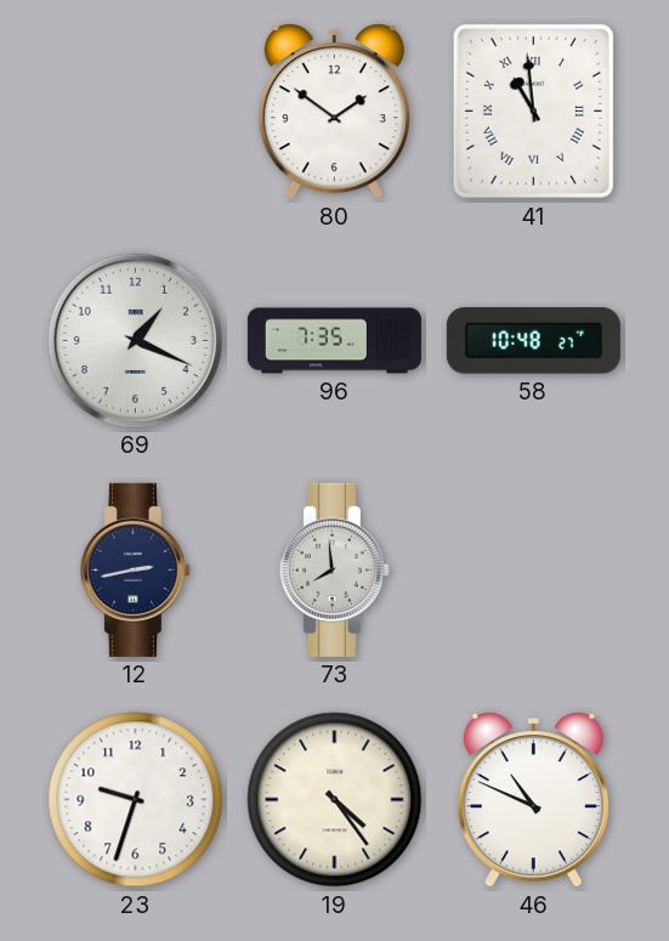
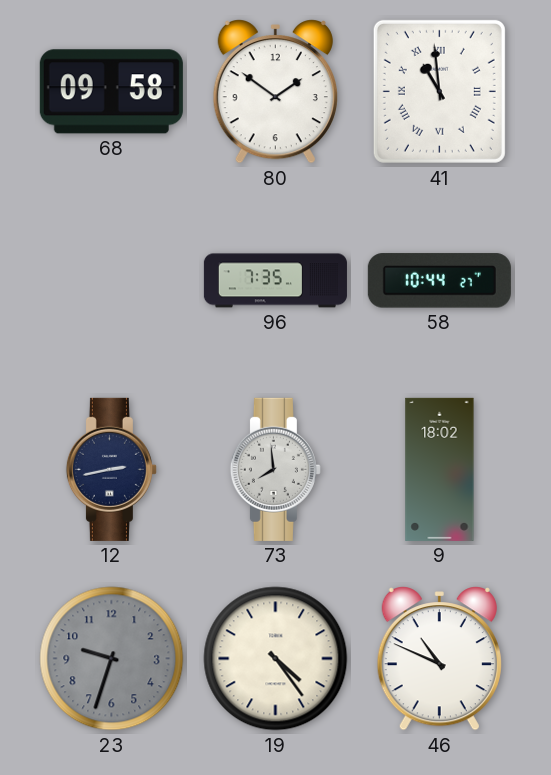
68: none -> 09:58
69: 1:19 -> none
58: 10:48 -> 10:44
9: none -> 18:02
23 dial: white -> grey
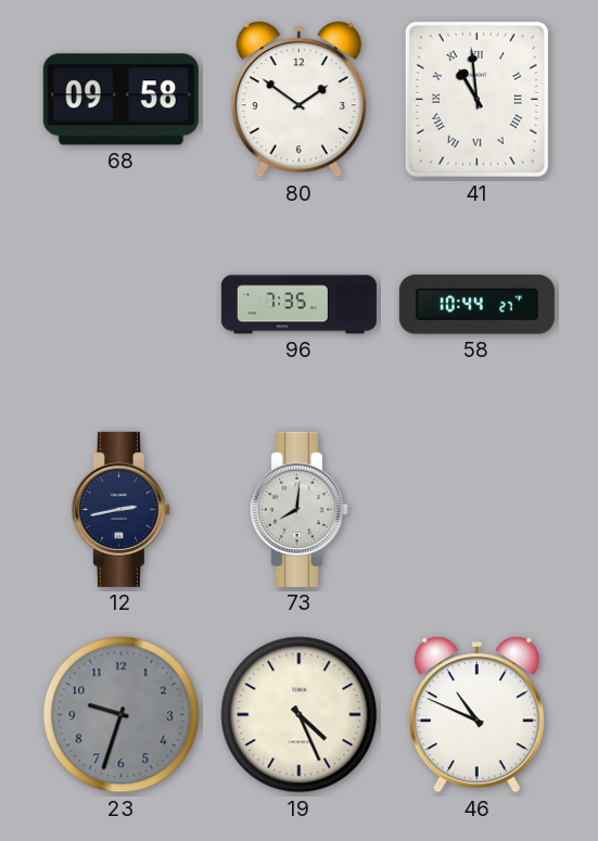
73: 7:59 -> 8:01
9: 18:02 -> none
19: 4:24 -> 4:26
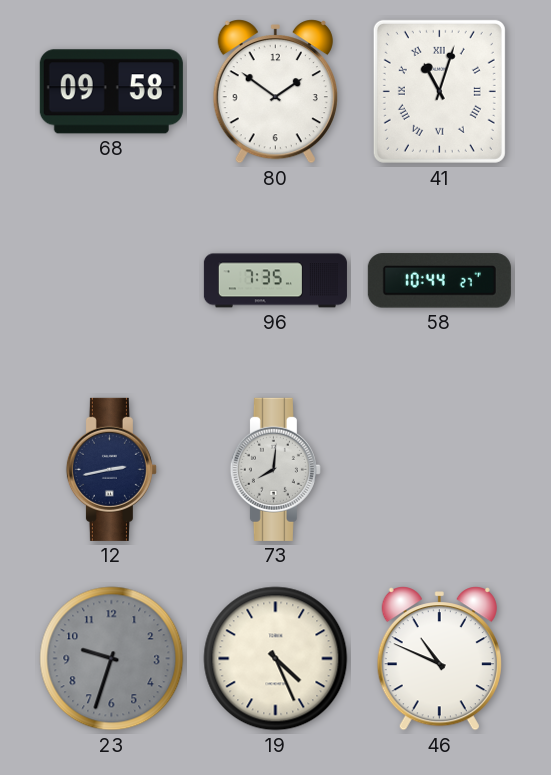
41: 10:59 -> 11:03
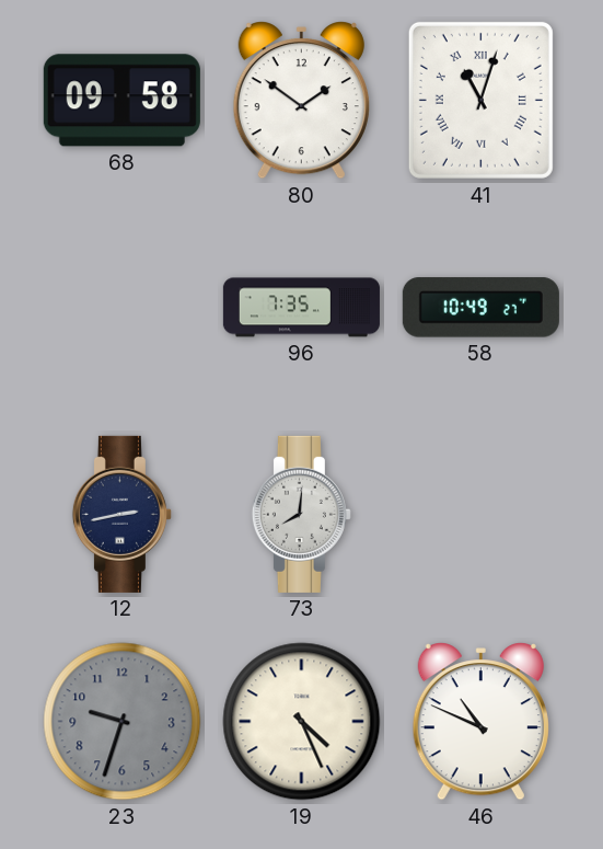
58: 10:44 -> 10:49
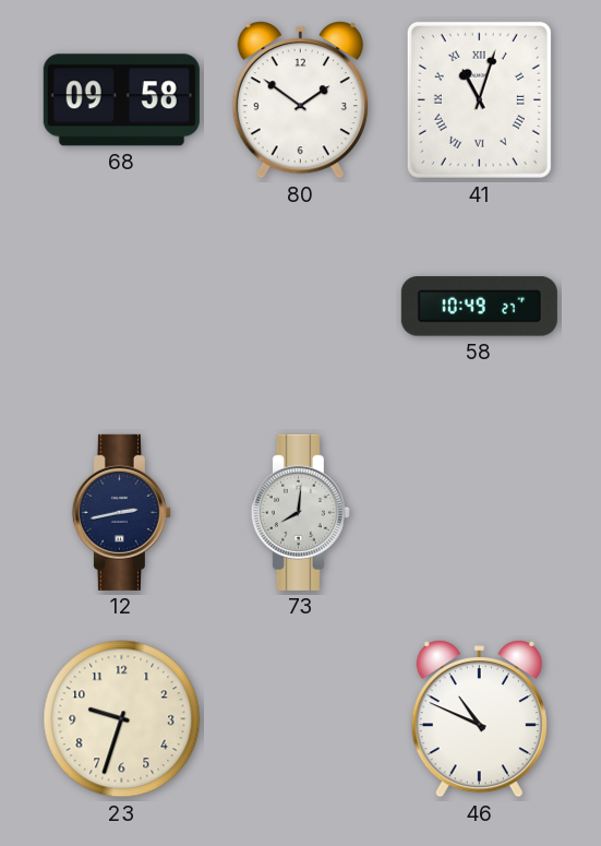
96: 7:35 -> none
23 dial: grey -> cream
19: 4:26 -> none
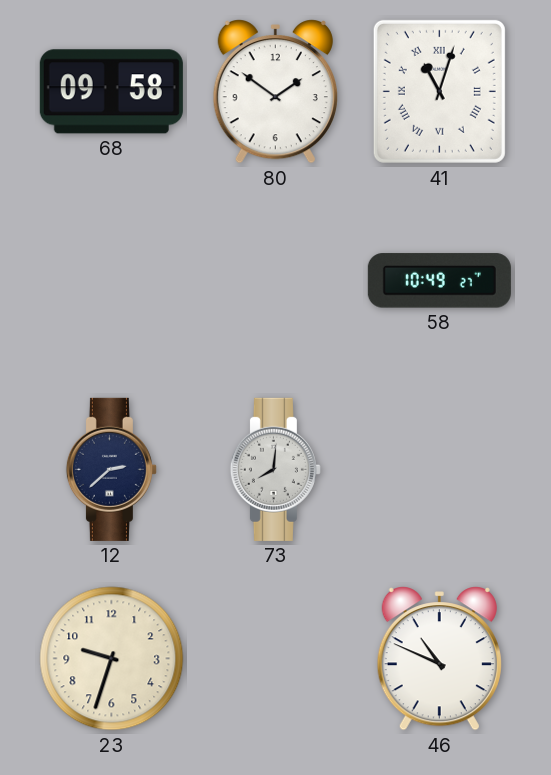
12: 2:43 -> 2:38
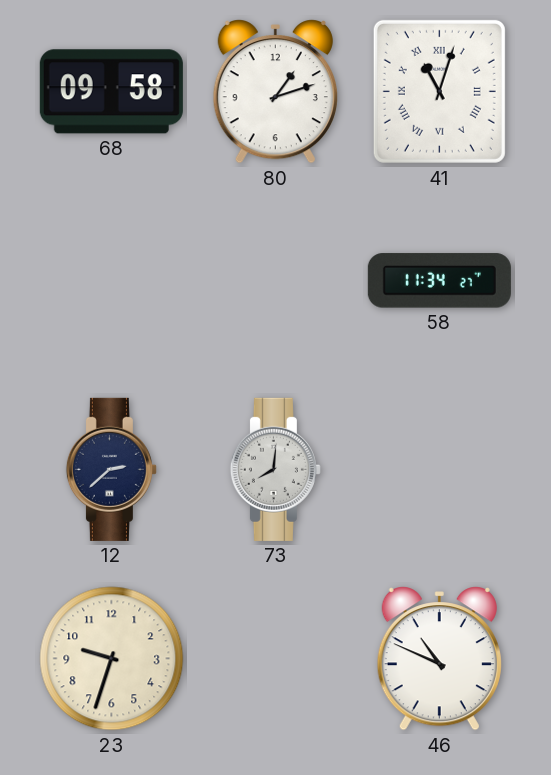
80: 1:51 -> 1:12
58: 10:49 -> 11:34
